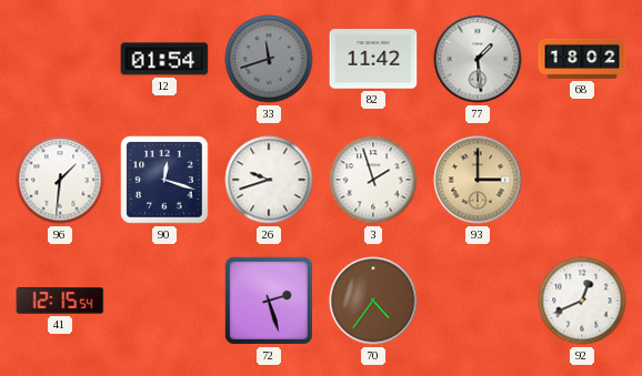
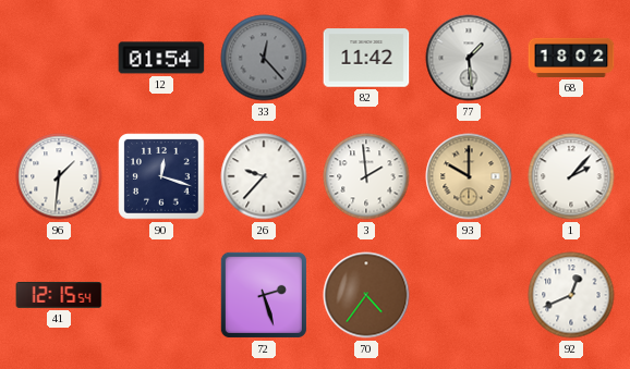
33: 11:42 -> 12:23
26: 9:42 -> 9:37
3: 1:57 -> 1:59
93: 3:00 -> 10:00
1: none -> 2:07
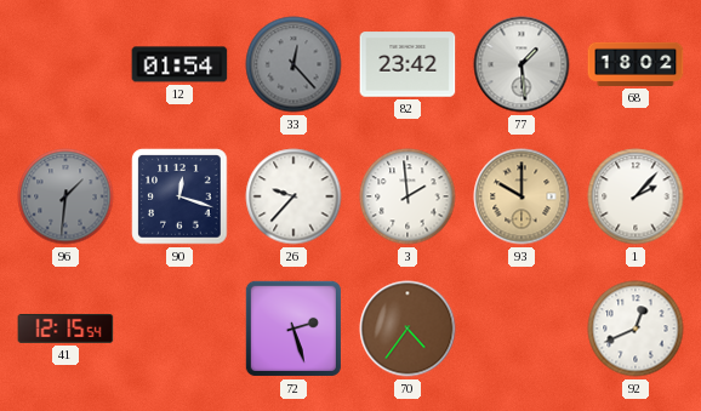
82: 11:42 -> 23:42
96 dial: white -> grey
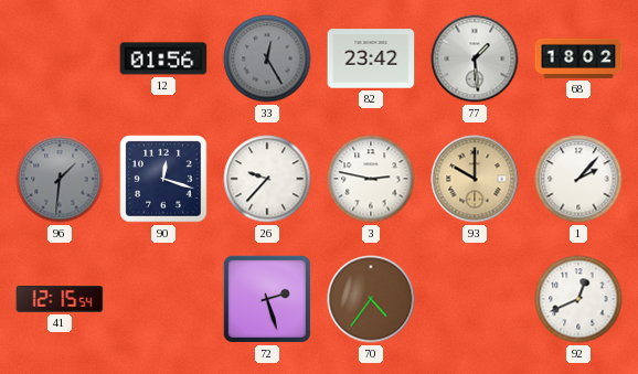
12: 01:54 -> 01:56
33: 12:23 -> 12:25
3: 1:59 -> 2:47
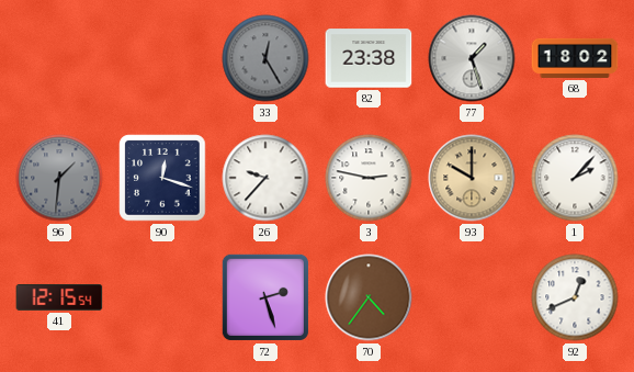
12: 01:56 -> none
82: 23:42 -> 23:38
77: 1:29 -> 1:27
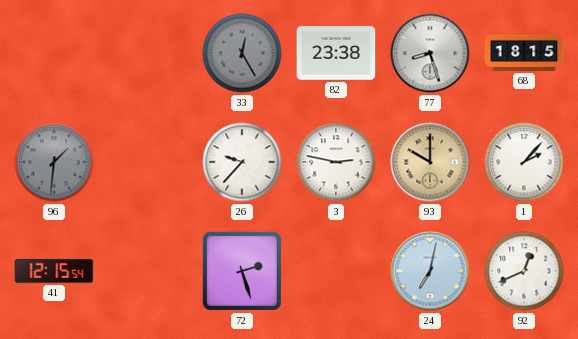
77: 1:27 -> 8:27
68: 18:02 -> 18:15
90: 12:18 -> none
70: 4:36 -> none
24: none -> 7:02
